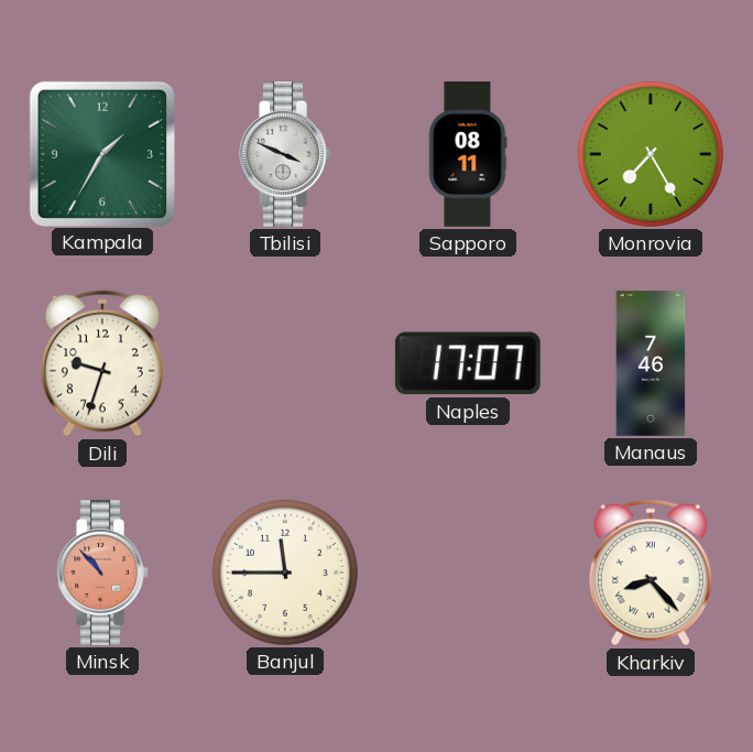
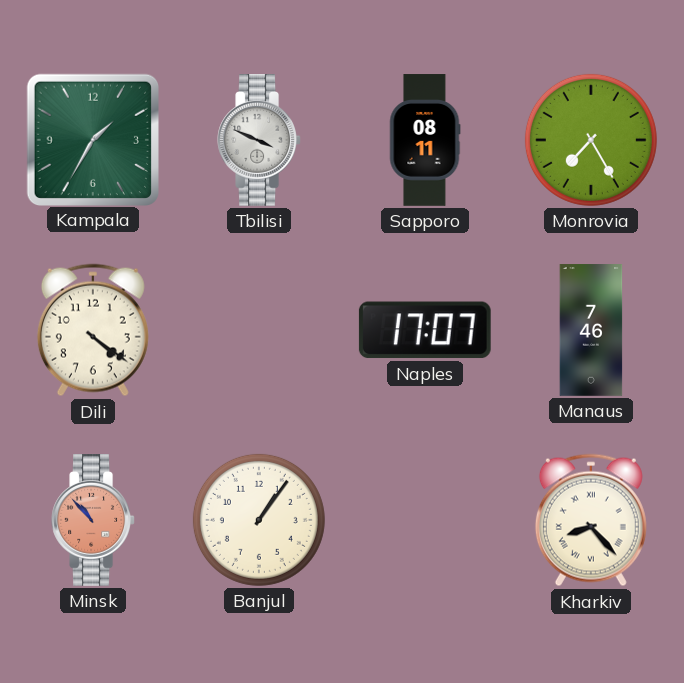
Dili: 9:33 -> 4:21
Banjul: 11:45 -> 1:06
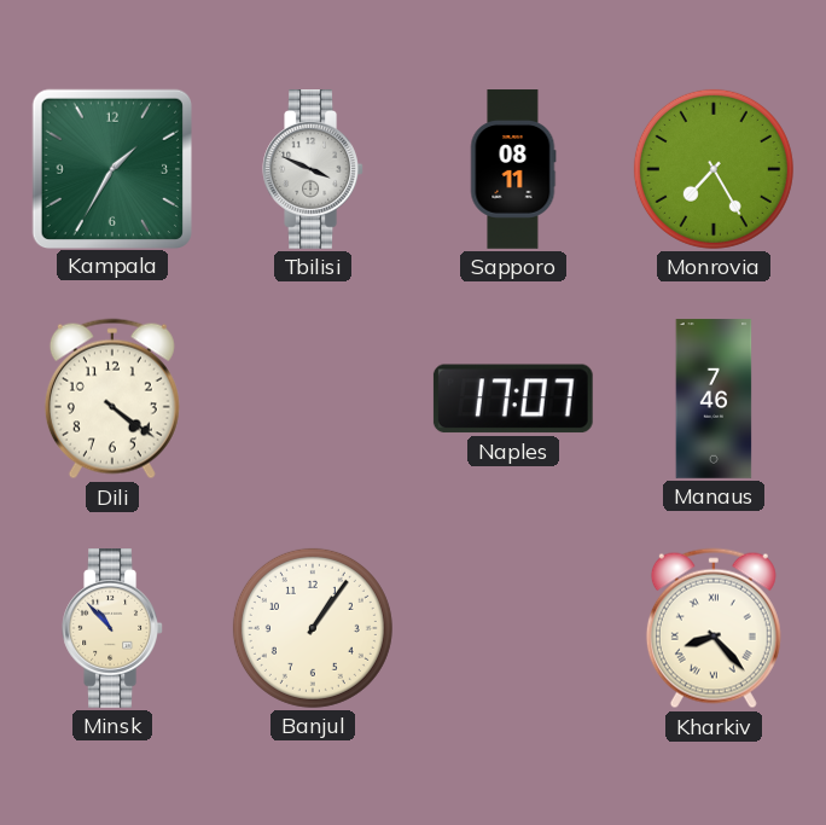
Minsk dial: salmon -> cream
